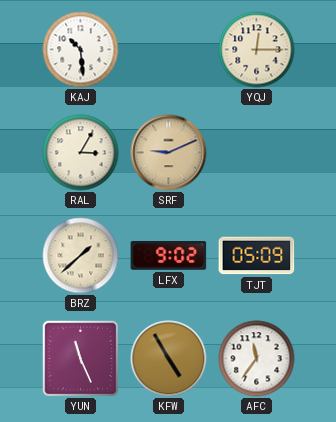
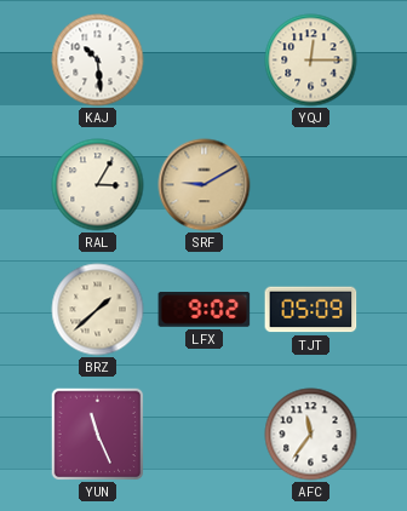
SRF: 9:11 -> 9:10
KFW: 4:55 -> none
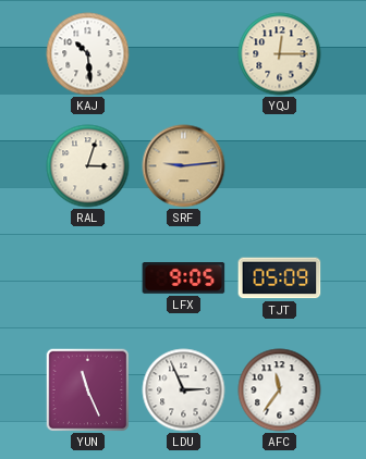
RAL: 3:05 -> 3:03
SRF: 9:10 -> 9:14
BRZ: 1:38 -> none
LFX: 9:02 -> 9:05
LDU: none -> 2:56
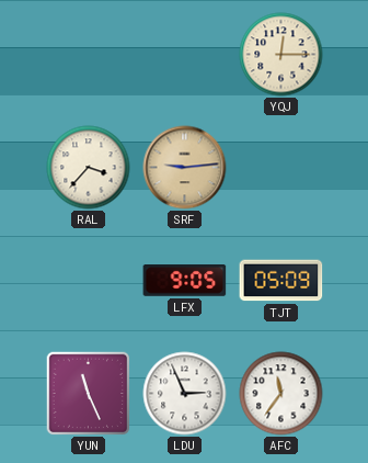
KAJ: 10:29 -> none
RAL: 3:03 -> 3:37
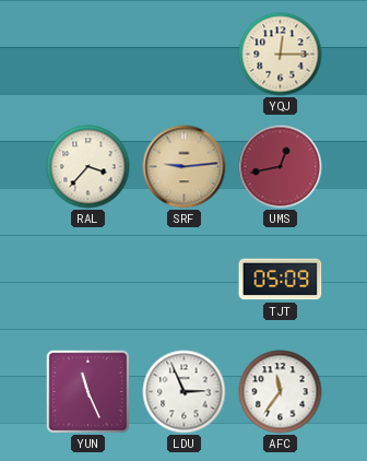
UMS: none -> 12:43
LFX: 9:05 -> none
